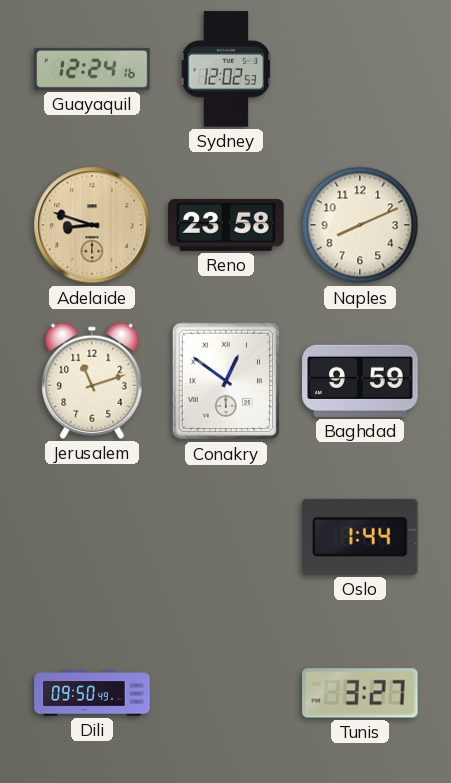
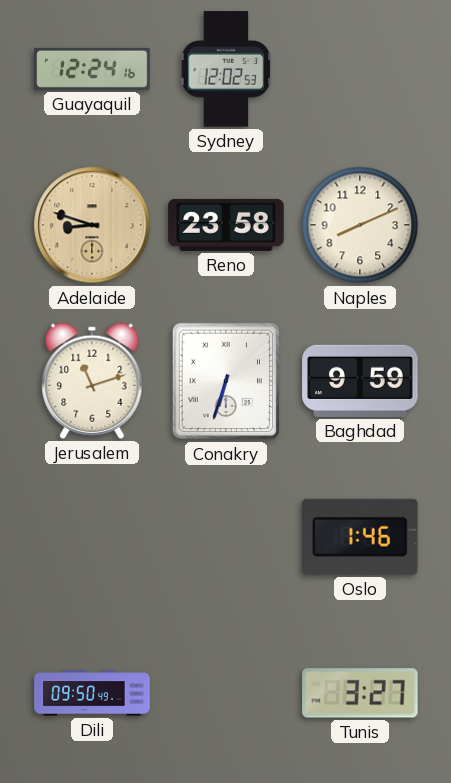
Conakry: 12:51 -> 6:33
Oslo: 1:44 -> 1:46
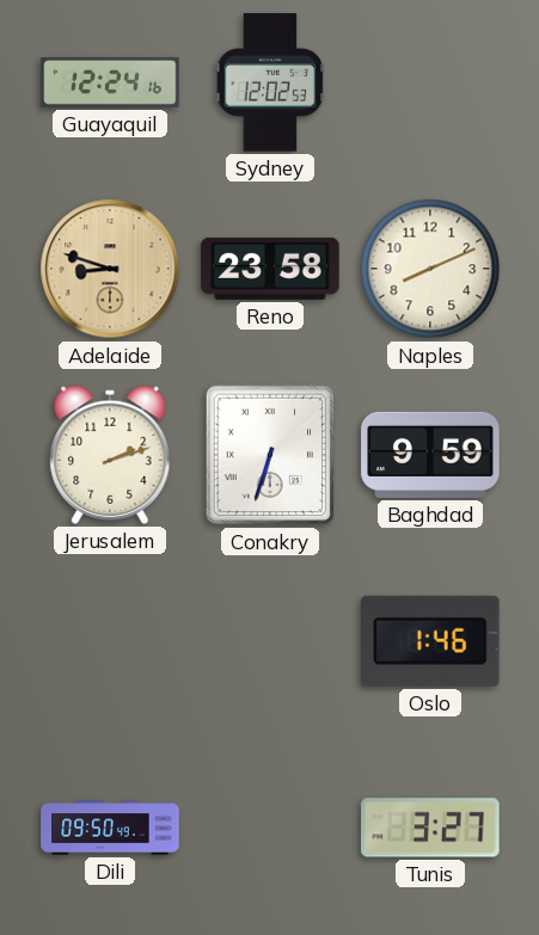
Jerusalem: 11:12 -> 2:12
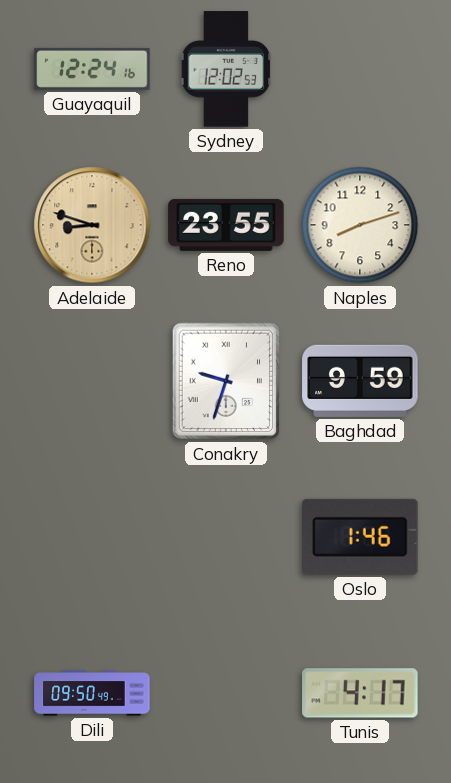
Reno: 23:58 -> 23:55
Naples: 8:11 -> 8:12
Jerusalem: 2:12 -> none
Conakry: 6:33 -> 9:33
Tunis: 3:27 -> 4:17
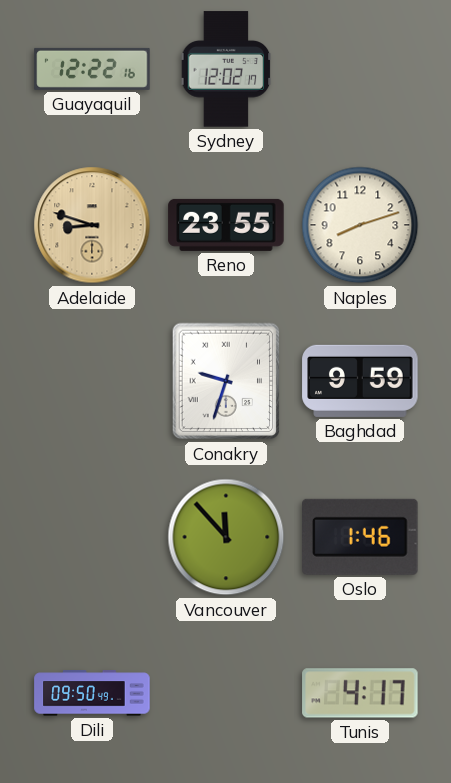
Guayaquil: 12:24 -> 12:22
Sydney: 12:02:53 -> 12:02:17
Vancouver: none -> 11:53
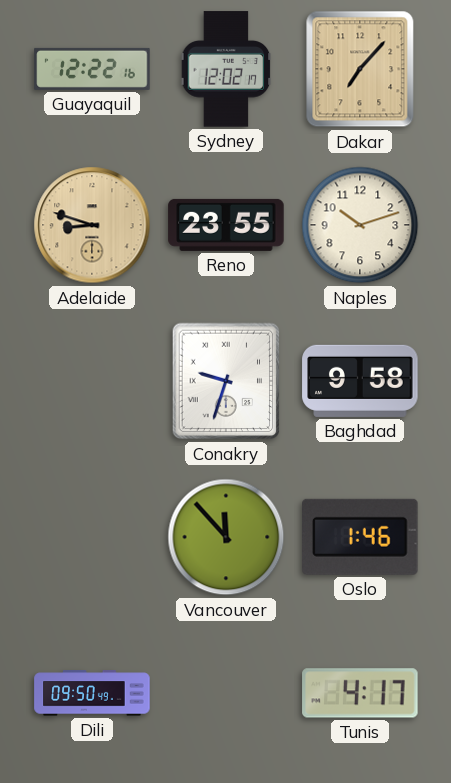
Dakar: none -> 7:07
Naples: 8:12 -> 10:12
Baghdad: 9:59 -> 9:58
